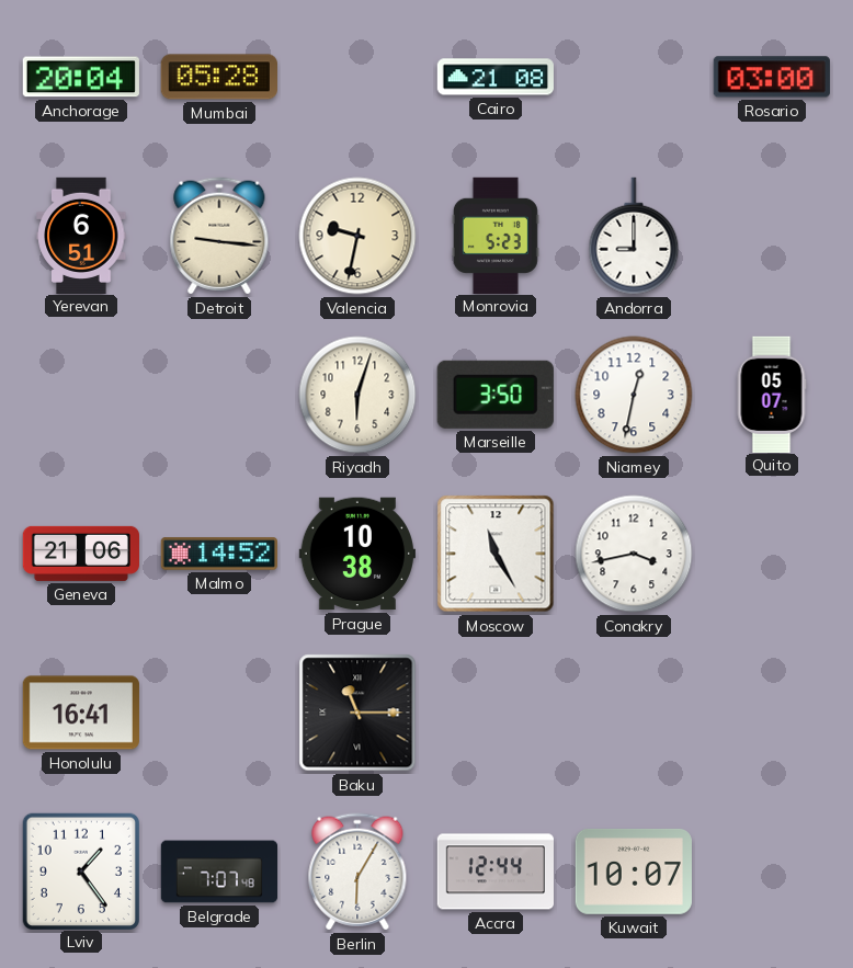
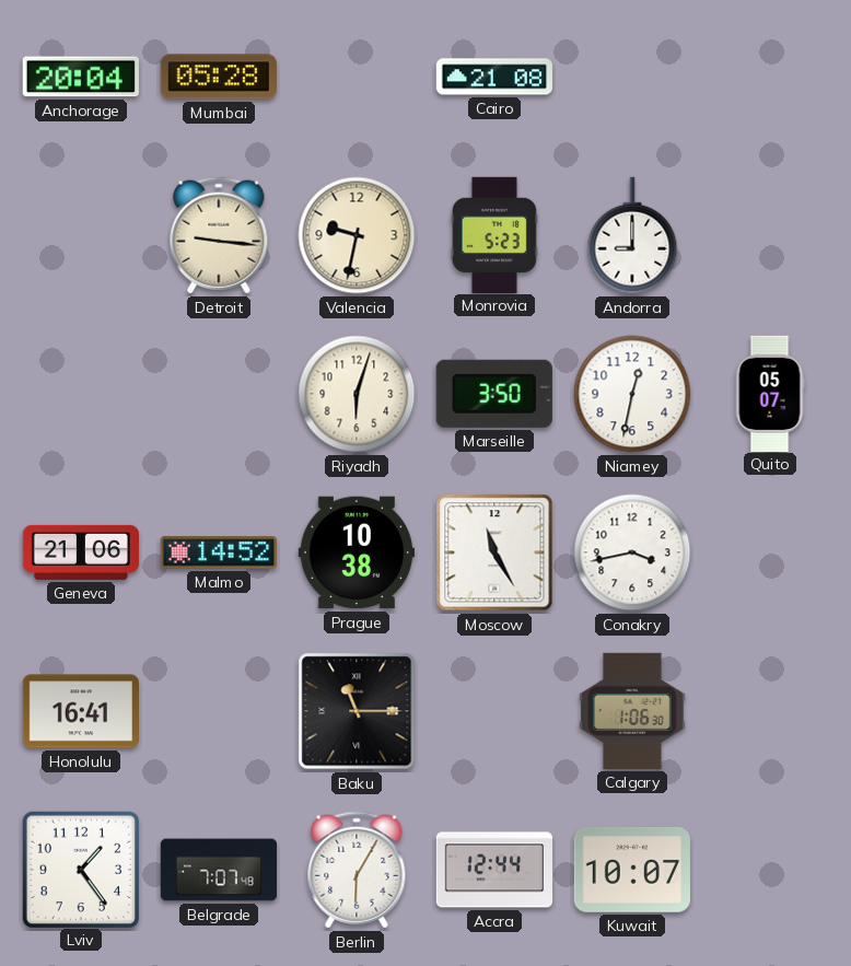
Rosario: 03:00 -> none
Yerevan: 6:51 -> none
Calgary: none -> 1:06
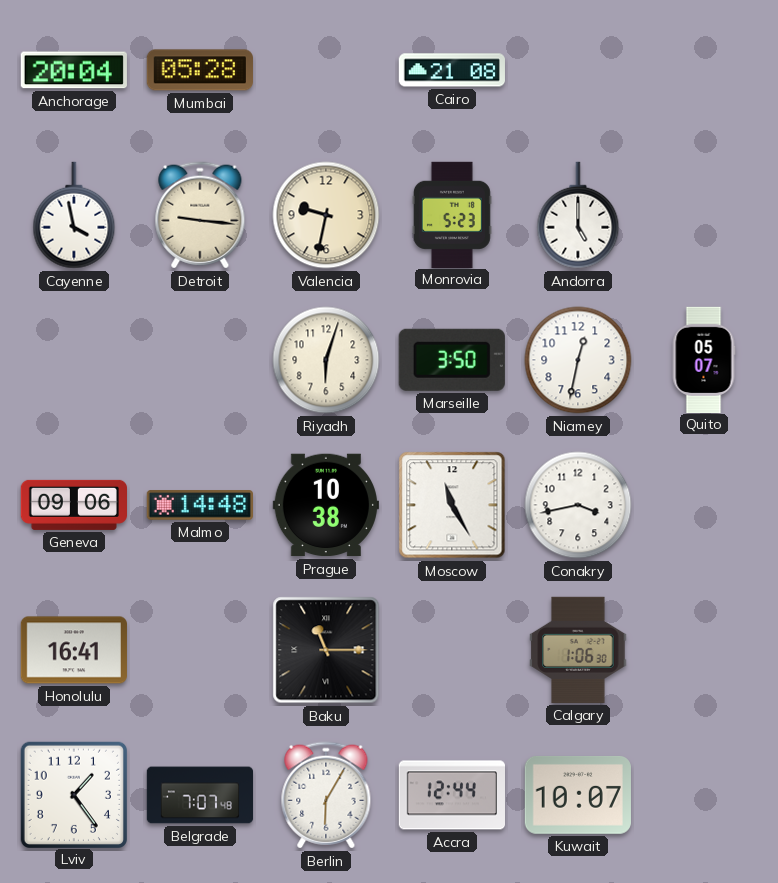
Cayenne: none -> 3:58
Andorra: 9:00 -> 5:00
Geneva: 21:06 -> 09:06
Malmo: 14:52 -> 14:48
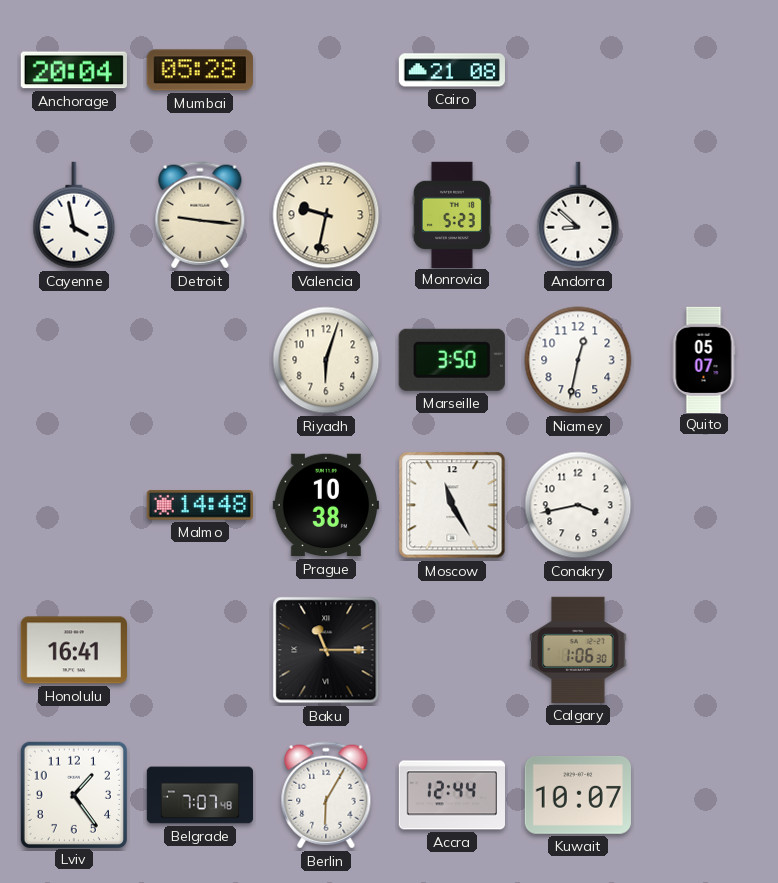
Andorra: 5:00 -> 8:52
Geneva: 09:06 -> none
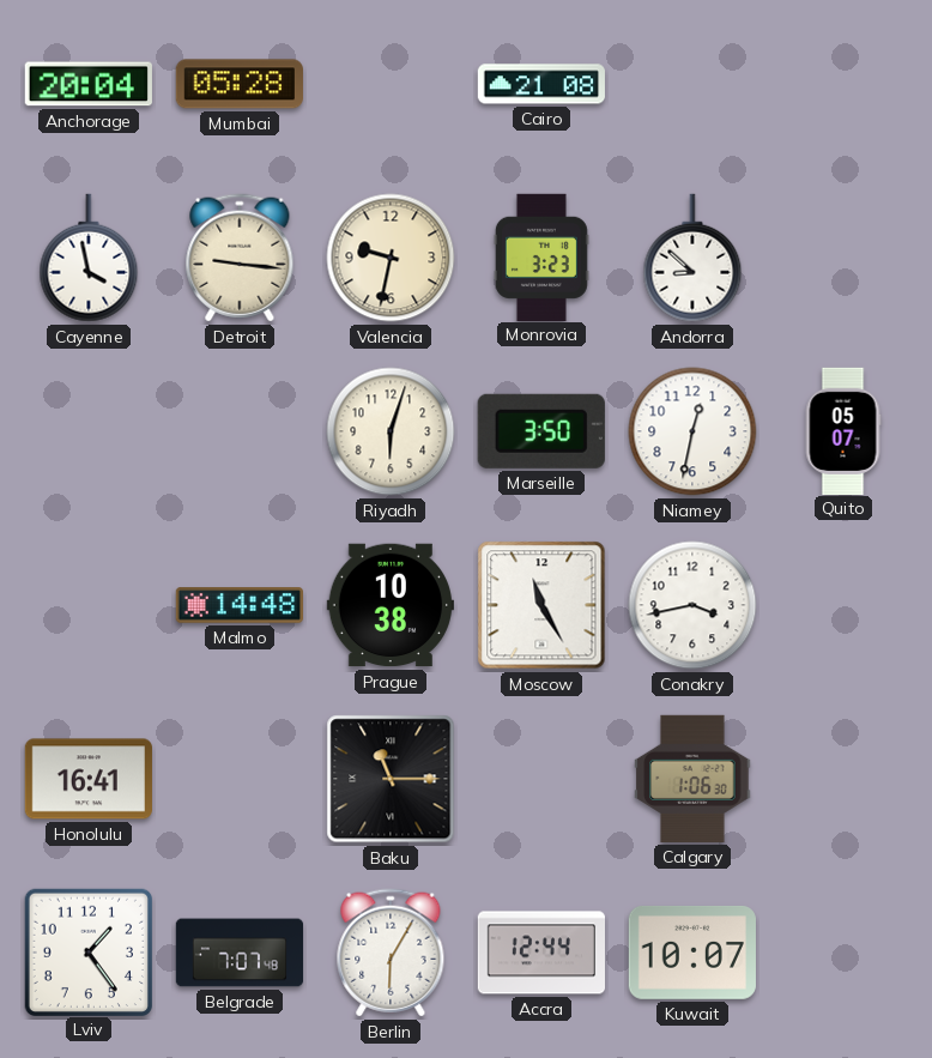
Monrovia: 5:23 -> 3:23
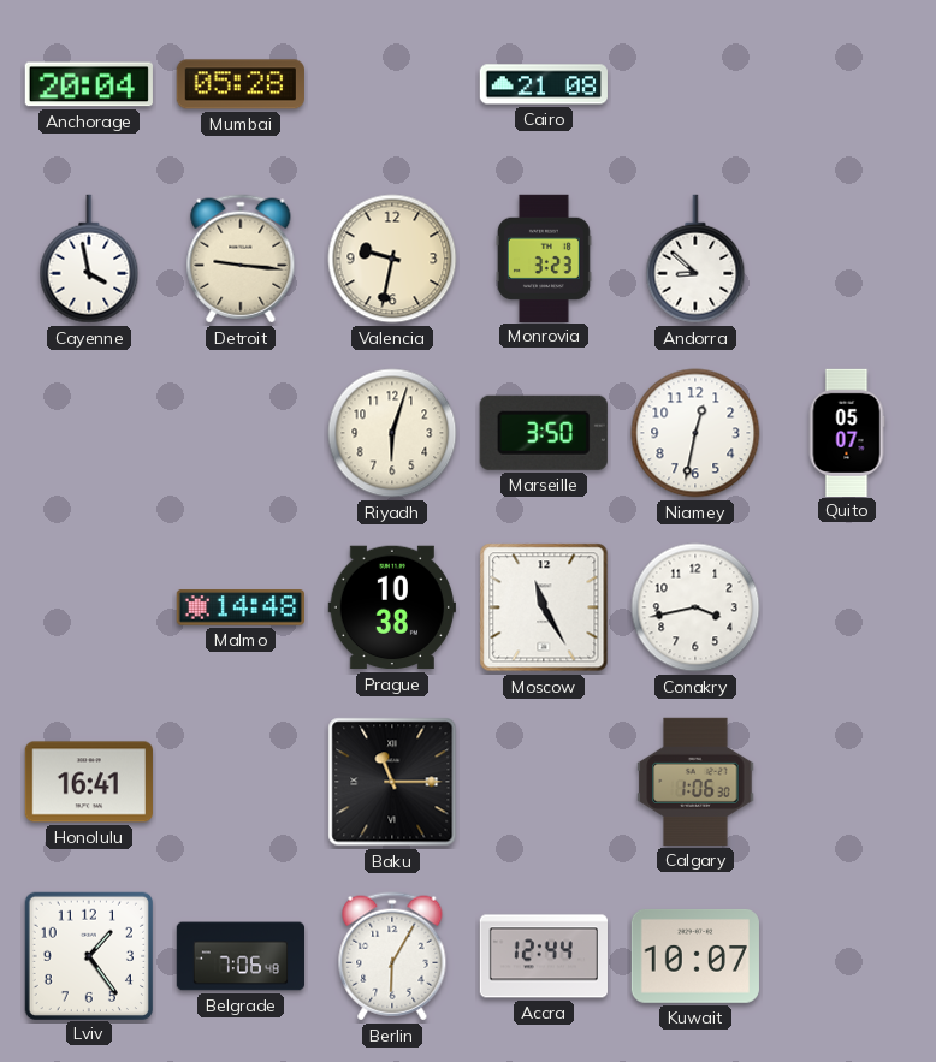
Belgrade: 7:07 -> 7:06
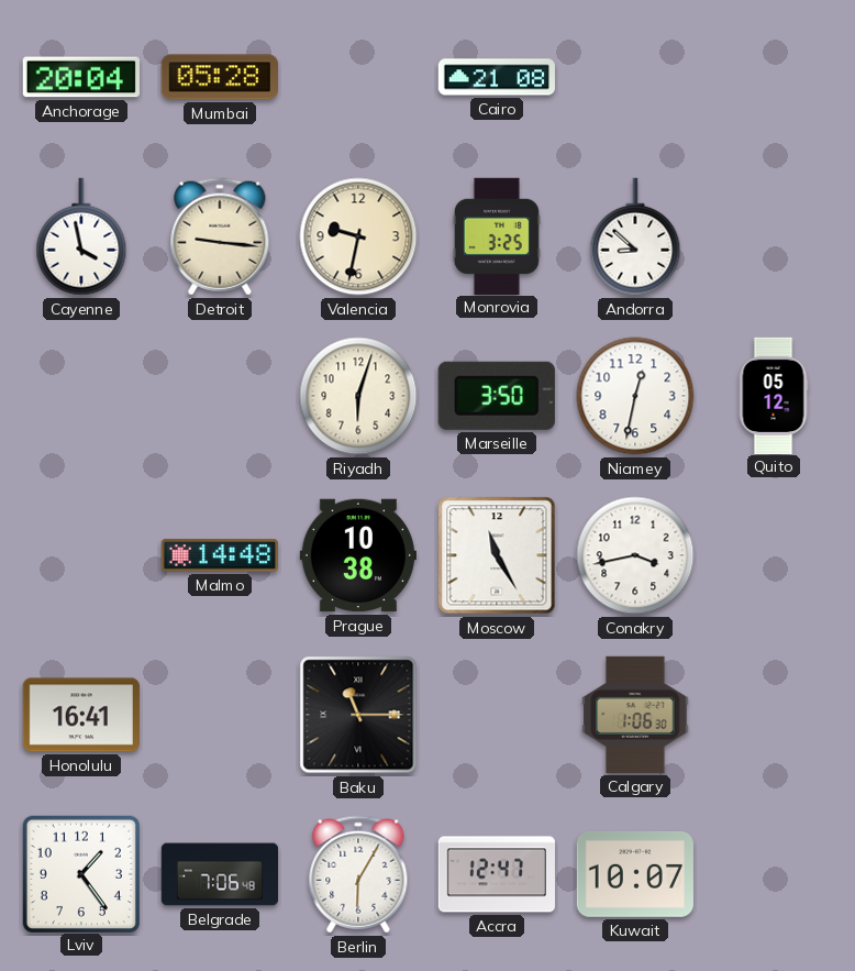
Monrovia: 3:23 -> 3:25
Quito: 05:07 -> 05:12
Accra: 12:44 -> 12:47
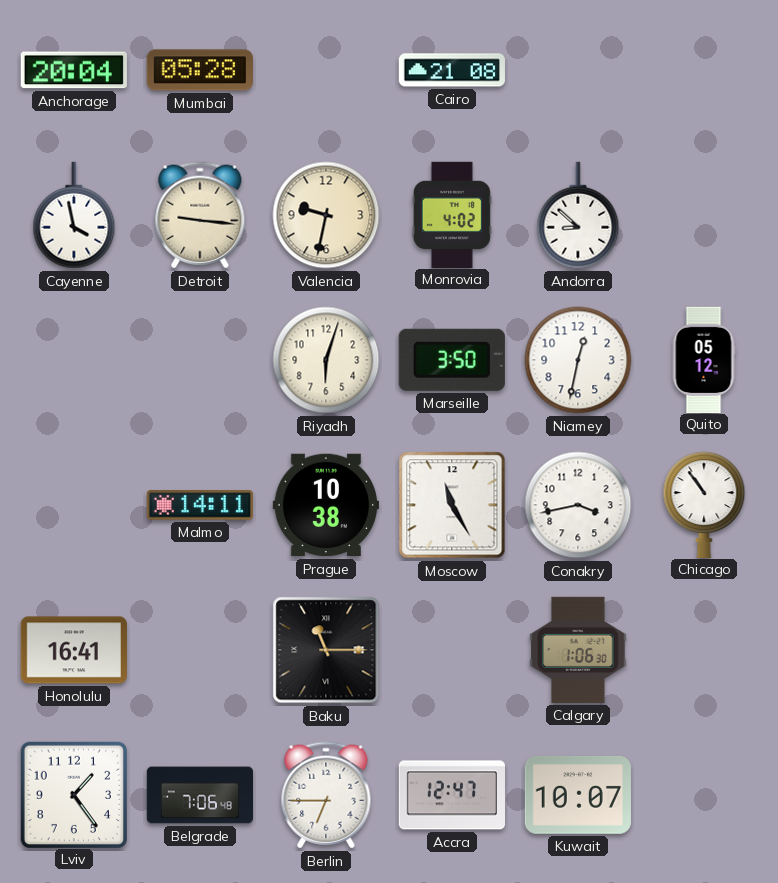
Monrovia: 3:25 -> 4:02
Malmo: 14:48 -> 14:11
Chicago: none -> 10:54
Berlin: 6:05 -> 6:45
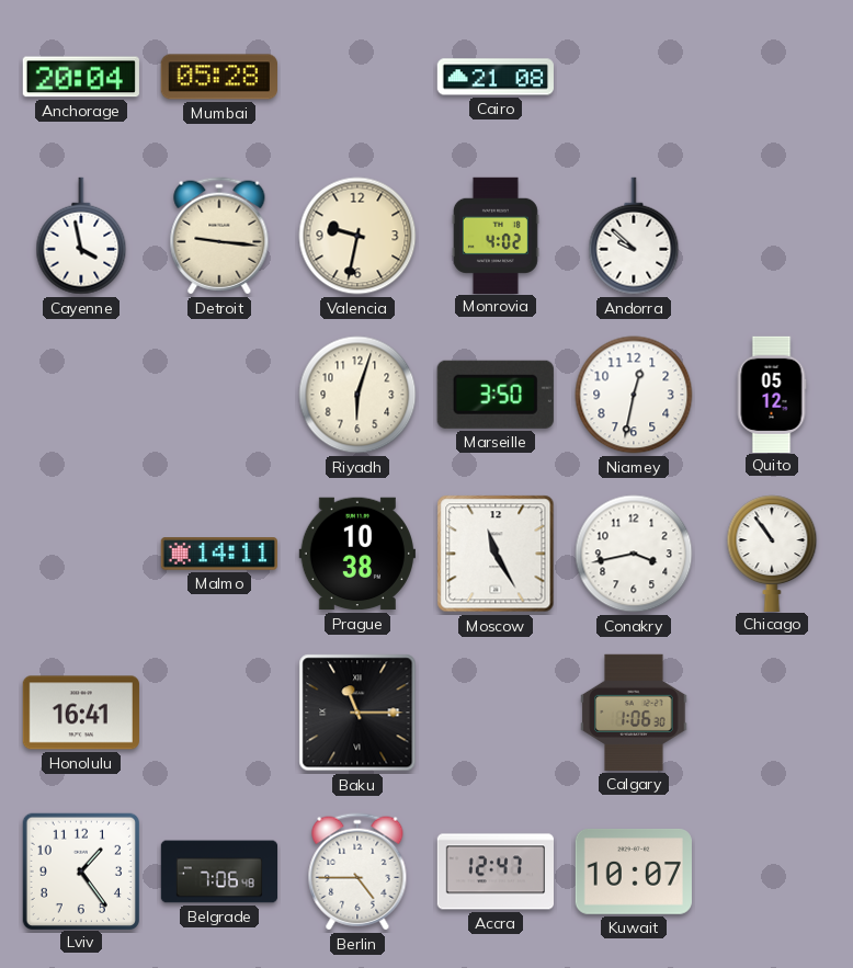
Andorra: 8:52 -> 9:52
Berlin: 6:45 -> 4:45
